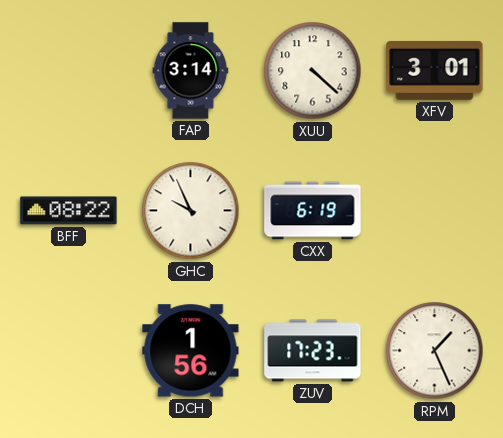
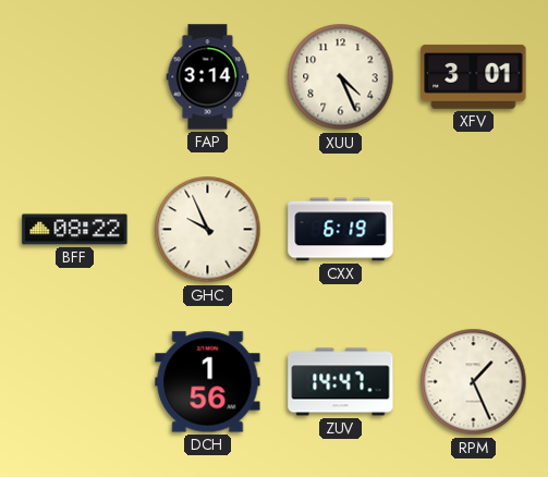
XUU: 4:22 -> 4:26
ZUV: 17:23 -> 14:47
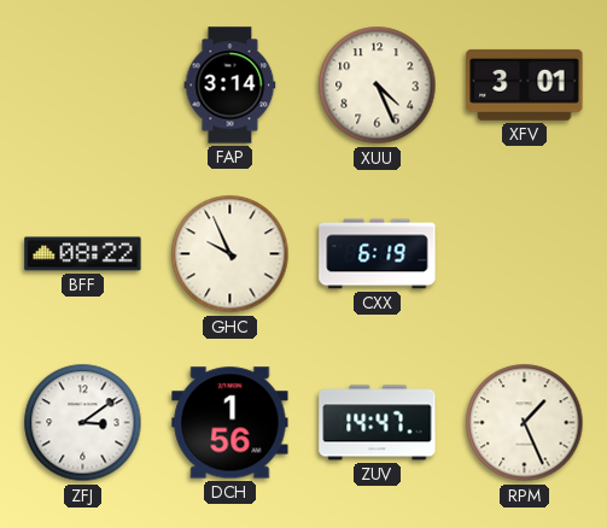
ZFJ: none -> 3:09
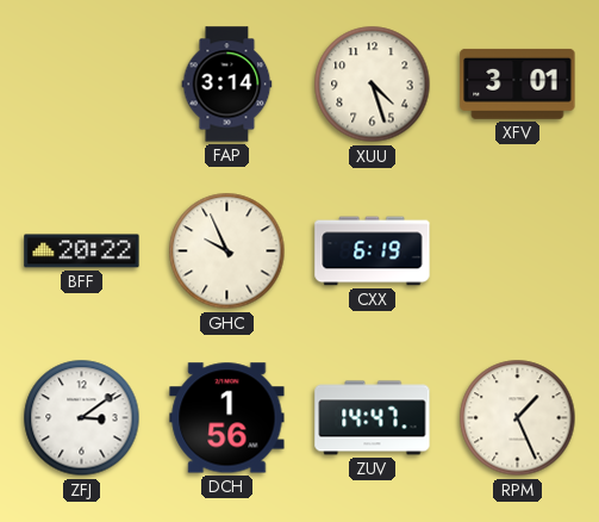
XUU: 4:26 -> 4:27
BFF: 08:22 -> 20:22
